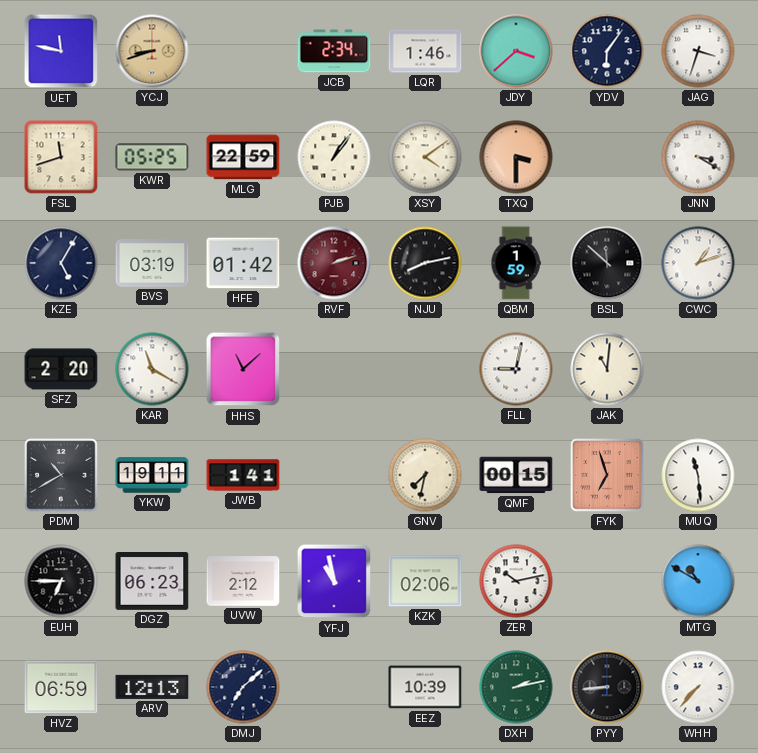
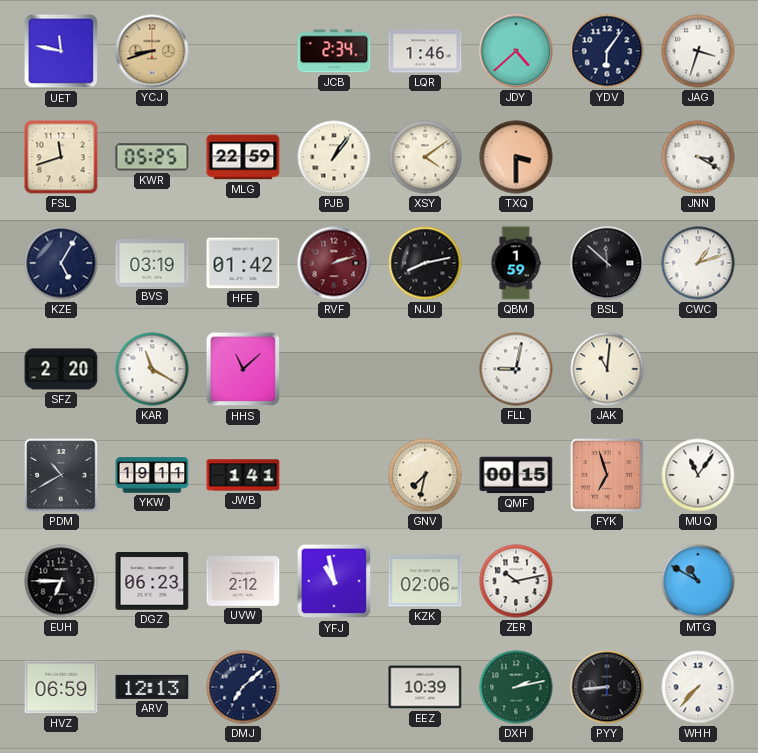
JDY: 3:38 -> 4:38
MUQ: 11:29 -> 11:06
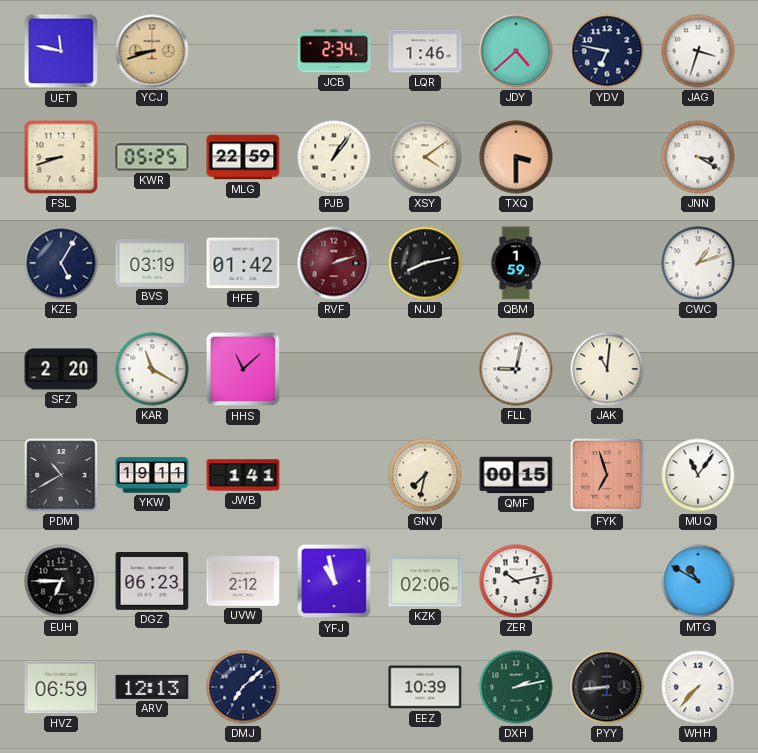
YDV: 6:06 -> 6:47
FSL: 11:42 -> 8:42
BSL: 11:52 -> none
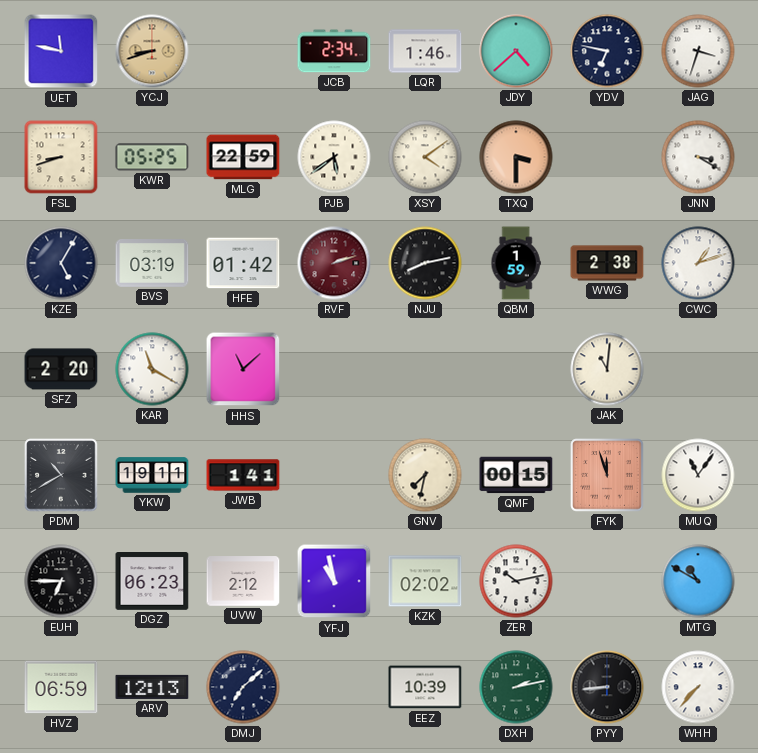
PJB: 1:06 -> 5:39
WWG: none -> 2:38
FLL: 9:02 -> none
FYK: 6:57 -> 11:57
KZK: 02:06 -> 02:02
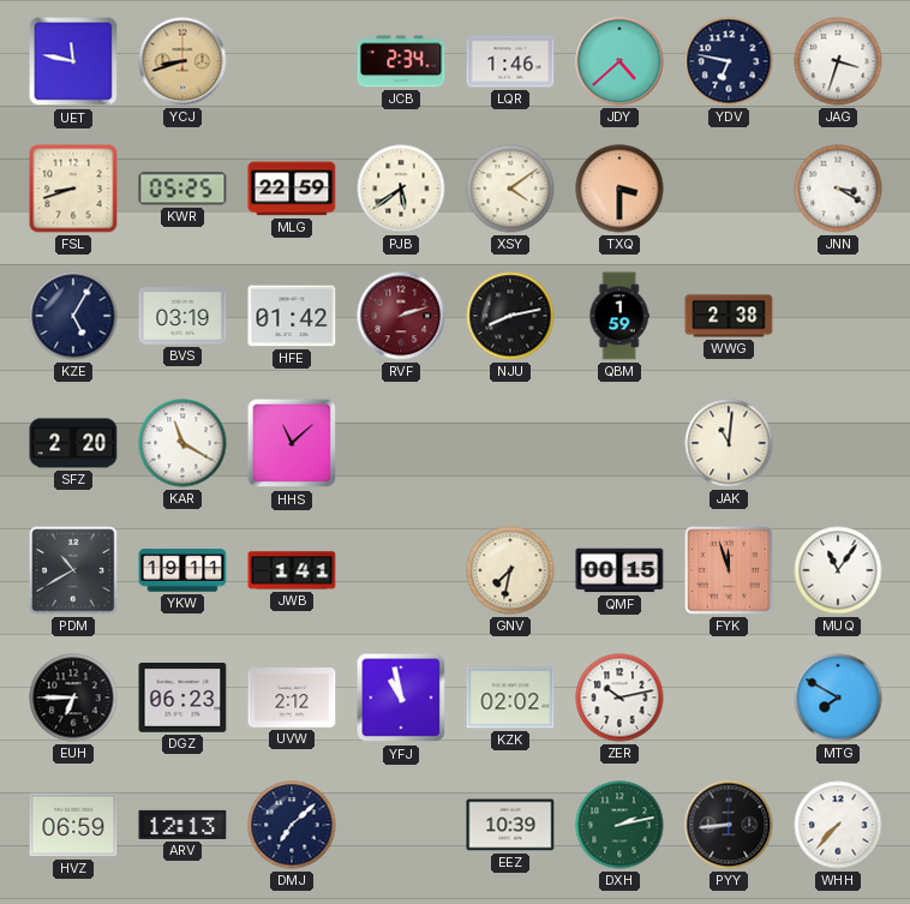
CWC: 1:12 -> none
MTG: 10:50 -> 7:50
